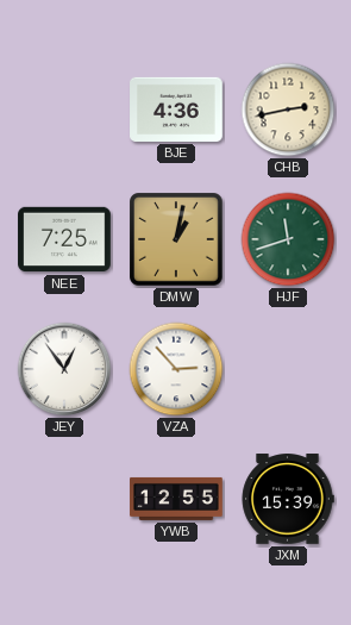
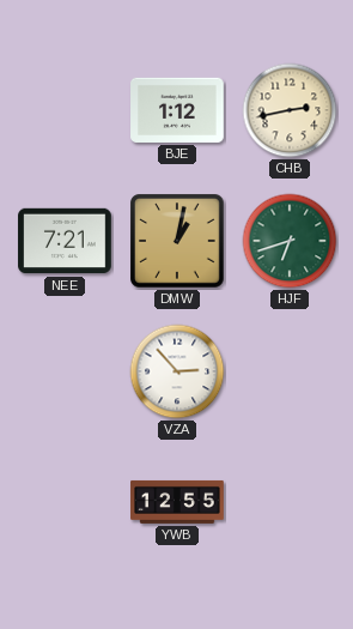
BJE: 4:36 -> 1:12
NEE: 7:25 -> 7:21
HJF: 11:42 -> 6:42
JEY: 12:54 -> none
JXM: 15:39 -> none
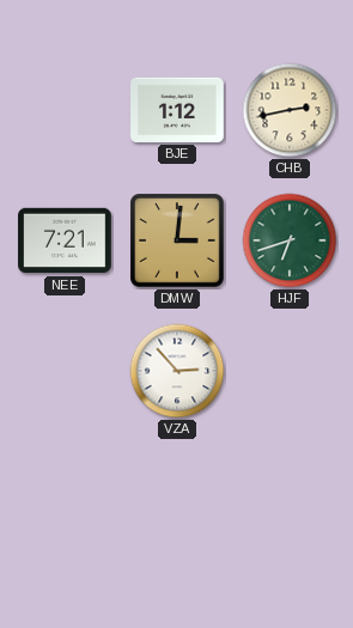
DMW: 1:02 -> 3:01
YWB: 12:55 -> none
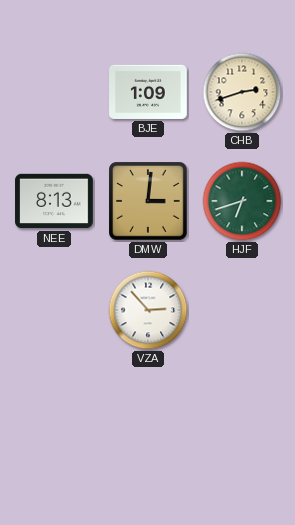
BJE: 1:12 -> 1:09
CHB: 2:43 -> 2:42
NEE: 7:21 -> 8:13
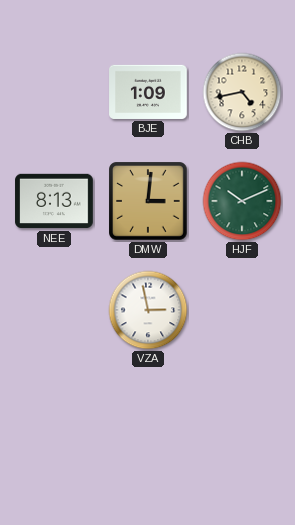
CHB: 2:42 -> 4:43
HJF: 6:42 -> 10:11
VZA: 2:53 -> 2:58
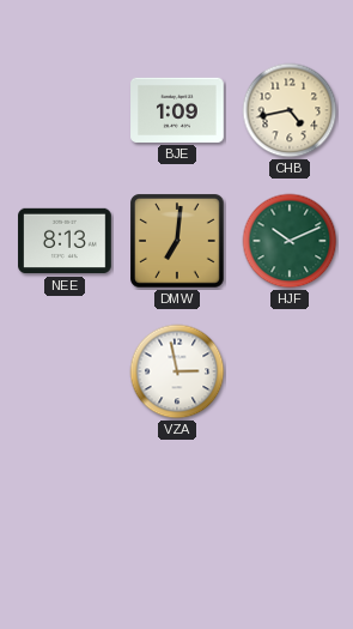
DMW: 3:01 -> 7:01
